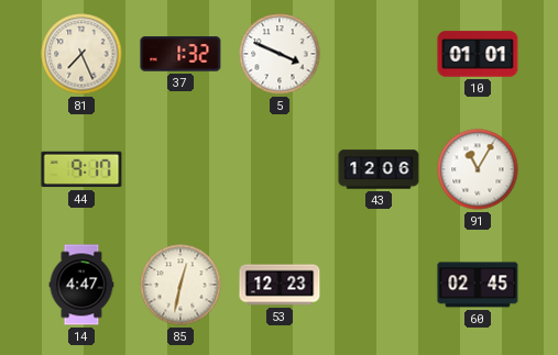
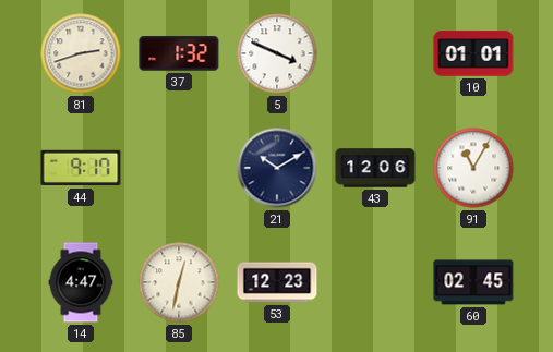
81: 7:26 -> 2:42
21: none -> 10:10
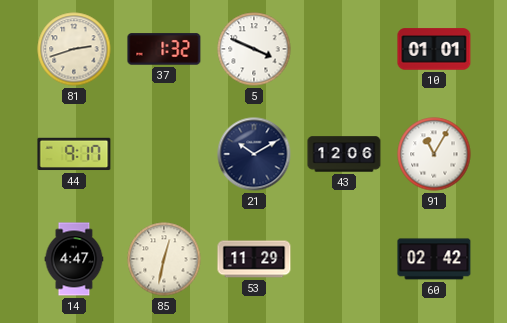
53: 12:23 -> 11:29
60: 02:45 -> 02:42
